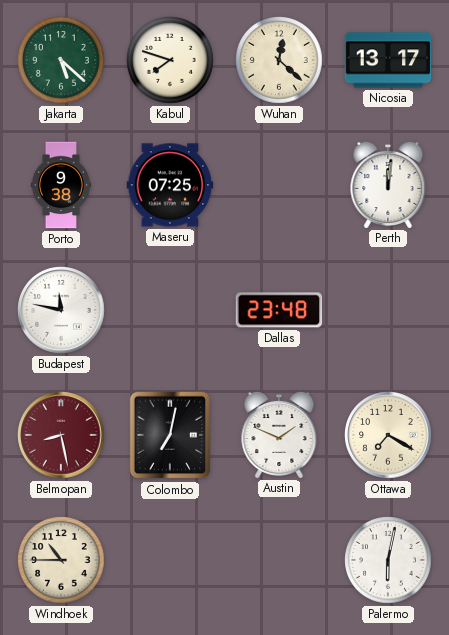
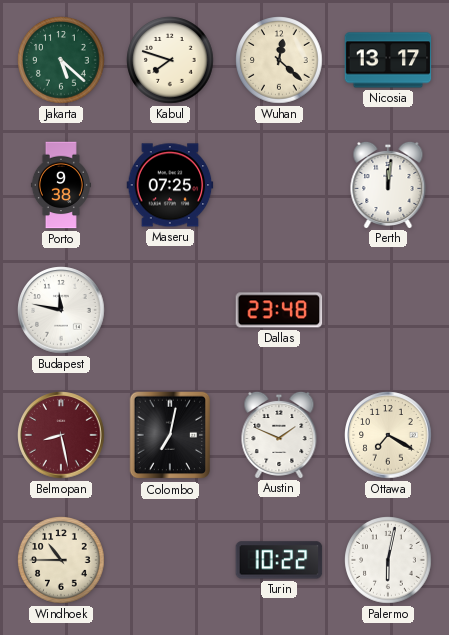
Turin: none -> 10:22
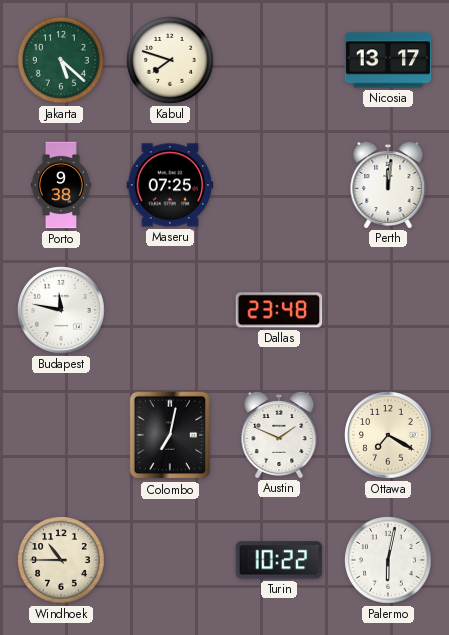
Wuhan: 12:22 -> none
Belmopan: 8:28 -> none
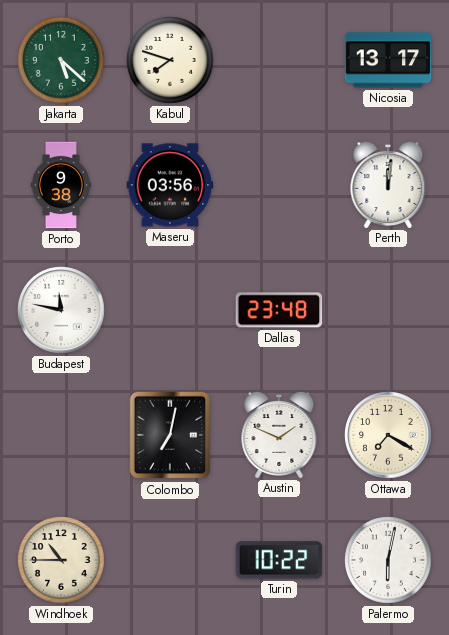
Maseru: 07:25 -> 03:56
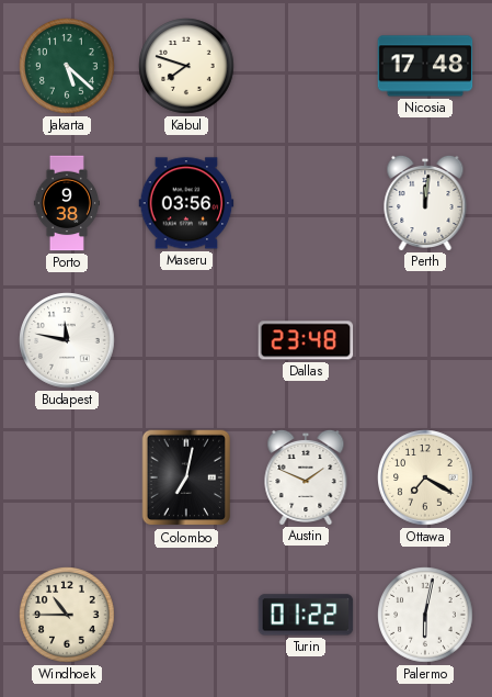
Nicosia: 13:17 -> 17:48
Turin: 10:22 -> 01:22
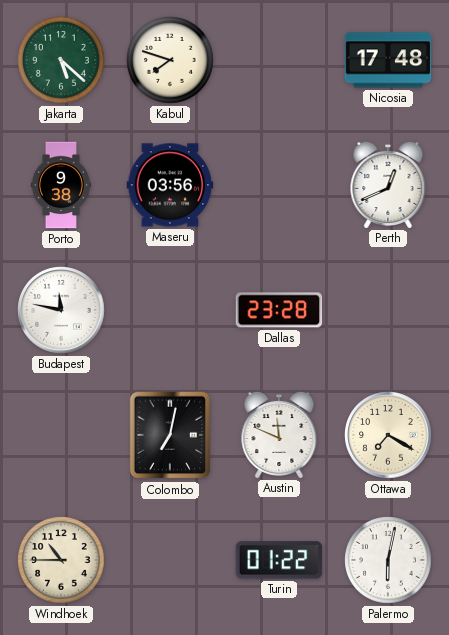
Perth: 12:01 -> 12:41
Dallas: 23:48 -> 23:28
Austin: 1:49 -> 11:49
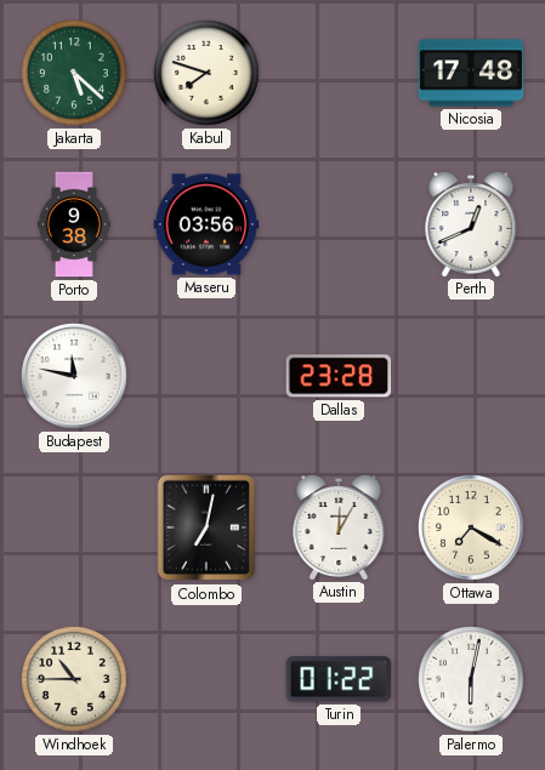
Austin: 11:49 -> 12:05
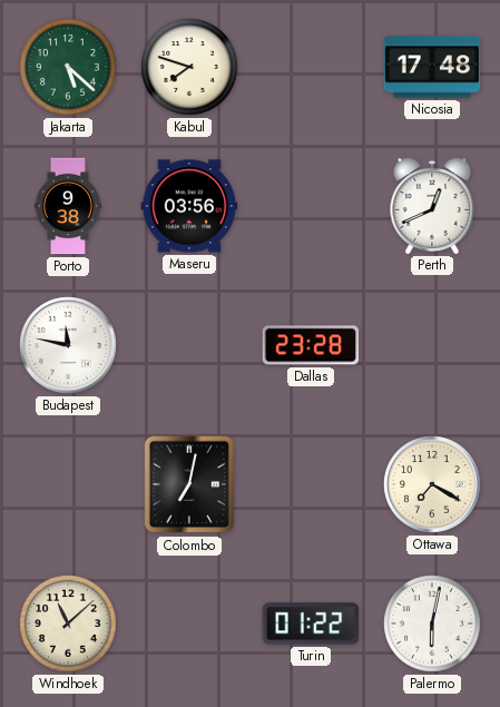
Austin: 12:05 -> none
Windhoek: 10:45 -> 11:08
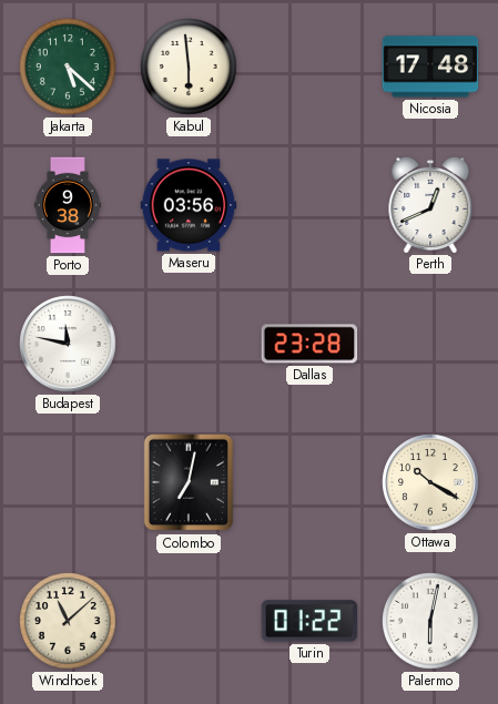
Kabul: 7:48 -> 5:59
Ottawa: 7:20 -> 10:20
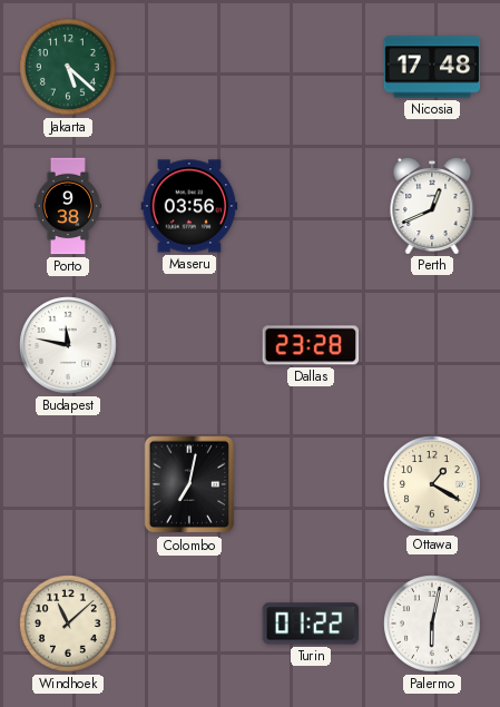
Kabul: 5:59 -> none
Ottawa: 10:20 -> 1:20
